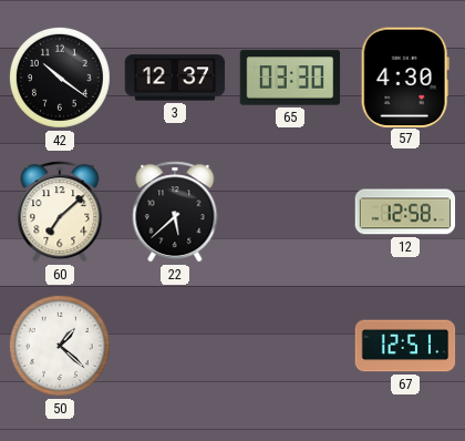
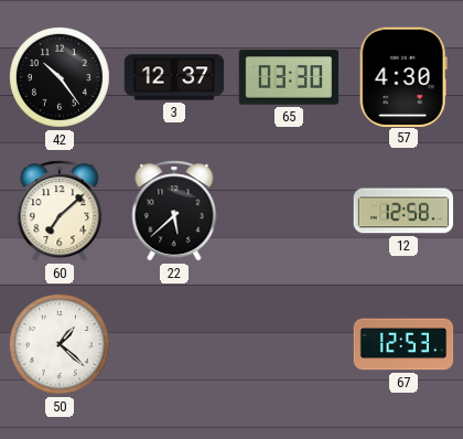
42: 10:21 -> 10:24
67: 12:51 -> 12:53
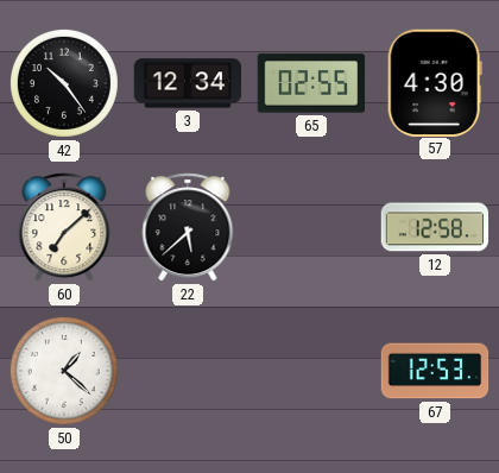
3: 12:37 -> 12:34
65: 03:30 -> 02:55
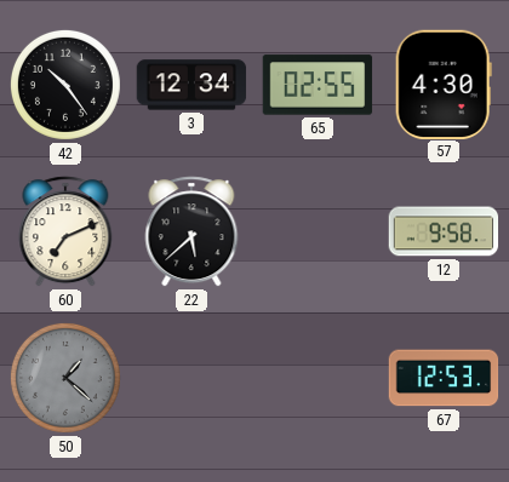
60: 7:08 -> 7:11
12: 12:58 -> 9:58
50 dial: white -> grey
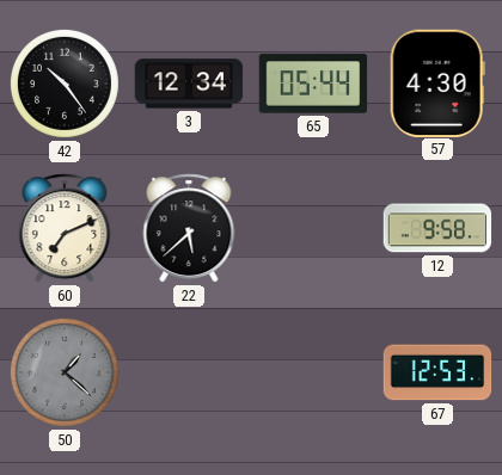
65: 02:55 -> 05:44
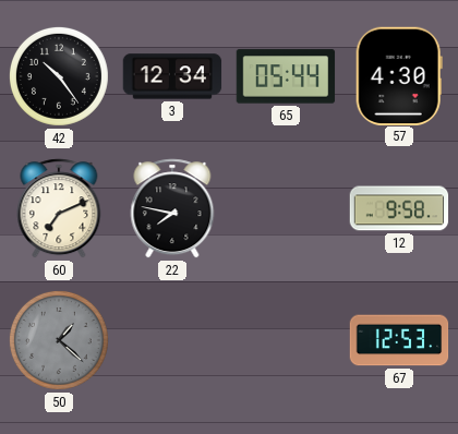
22: 5:38 -> 7:47
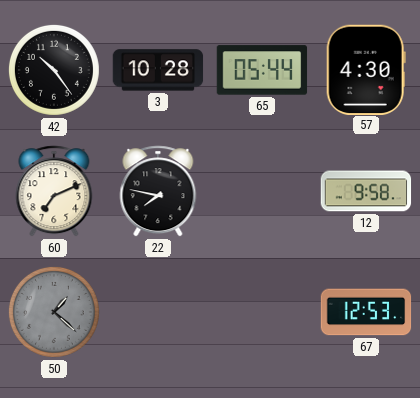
3: 12:34 -> 10:28
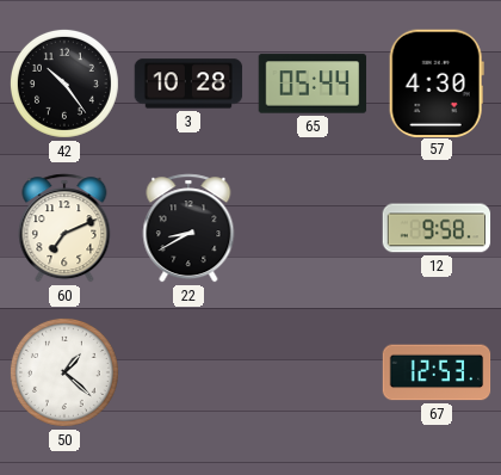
22: 7:47 -> 8:40
50 dial: grey -> white
